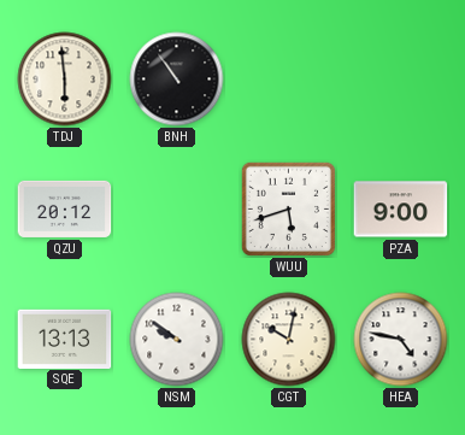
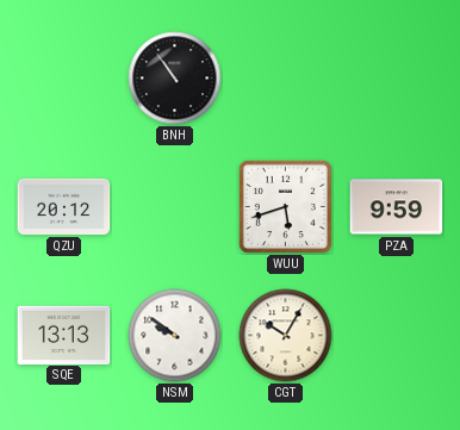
TDJ: 5:59 -> none
PZA: 9:00 -> 9:59
CGT: 10:02 -> 10:05
HEA: 4:47 -> none
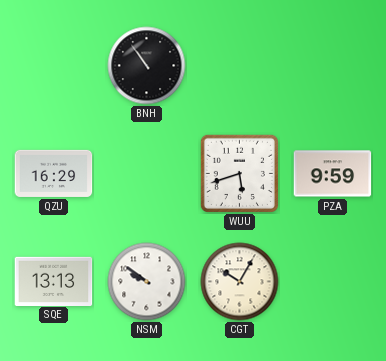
QZU: 20:12 -> 16:29
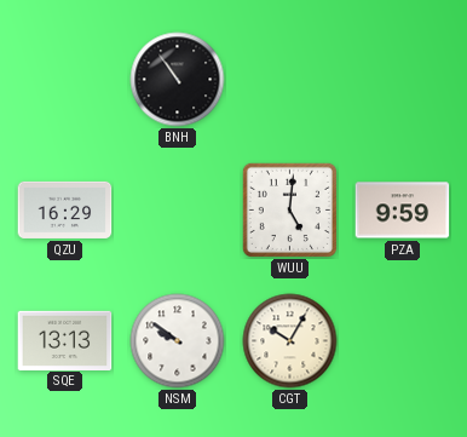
WUU: 5:42 -> 5:01
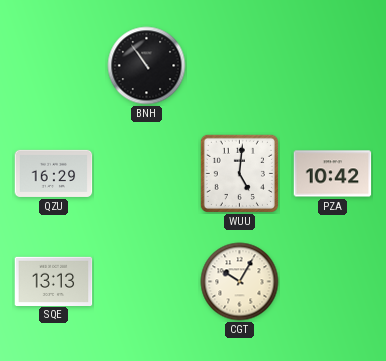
PZA: 9:59 -> 10:42
NSM: 9:51 -> none
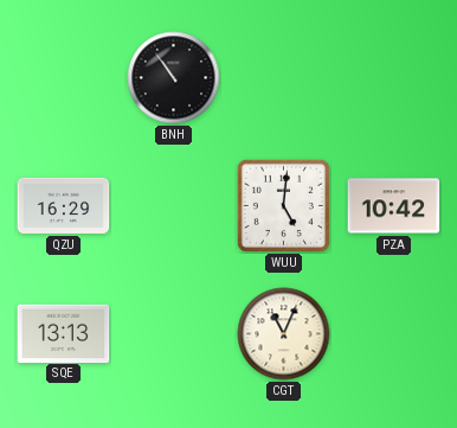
CGT: 10:05 -> 11:04
